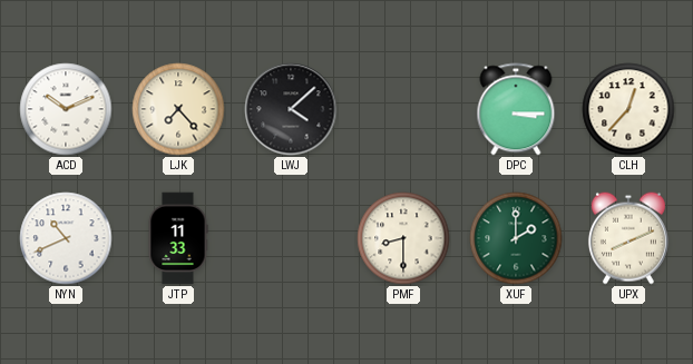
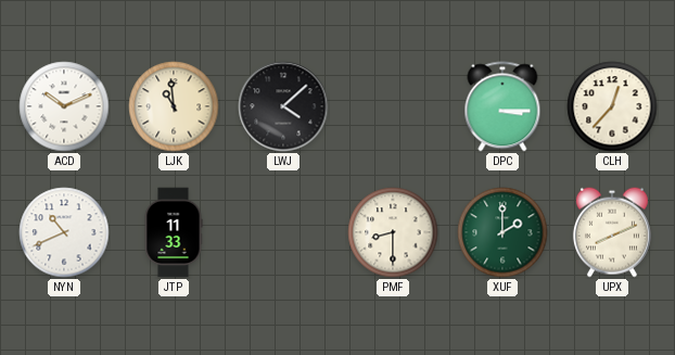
LJK: 7:23 -> 10:59
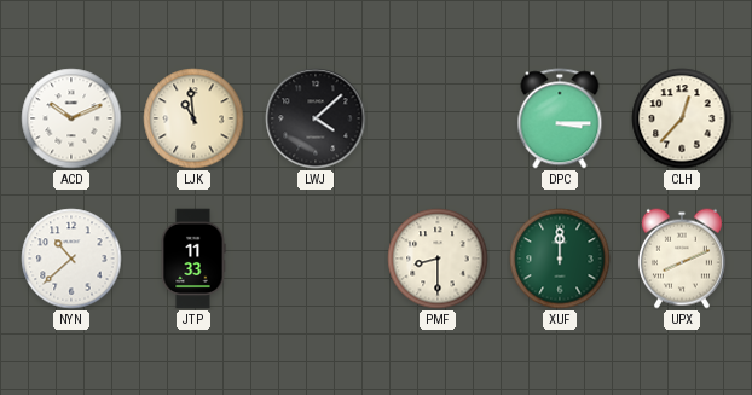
NYN: 10:41 -> 10:38
XUF: 2:00 -> 12:00
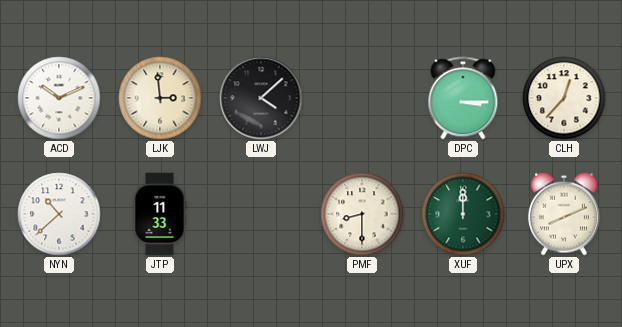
LJK: 10:59 -> 2:59
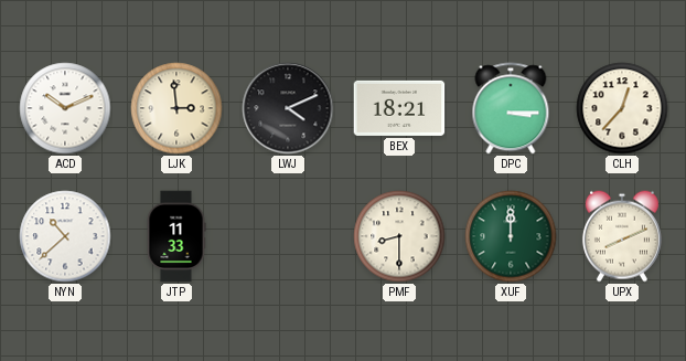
LWJ: 4:08 -> 4:11
BEX: none -> 18:21
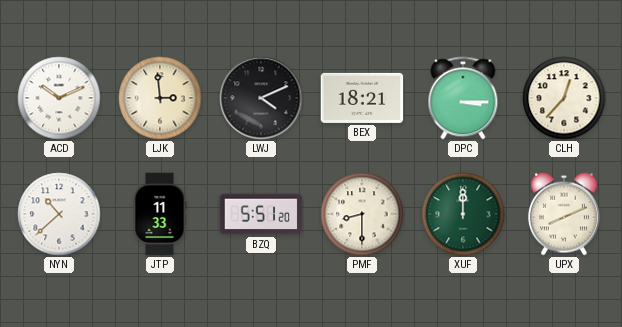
BZQ: none -> 5:51
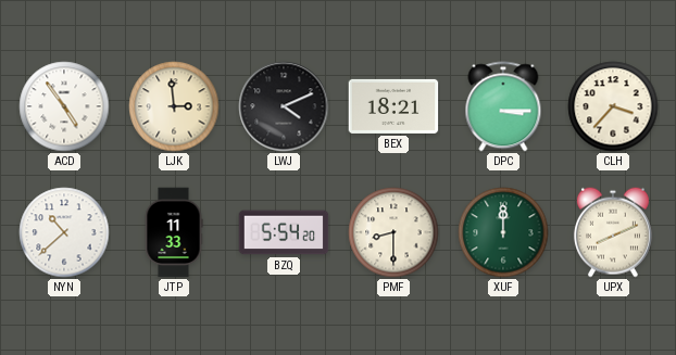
ACD: 10:11 -> 4:54
CLH: 12:37 -> 3:37
BZQ: 5:51 -> 5:54
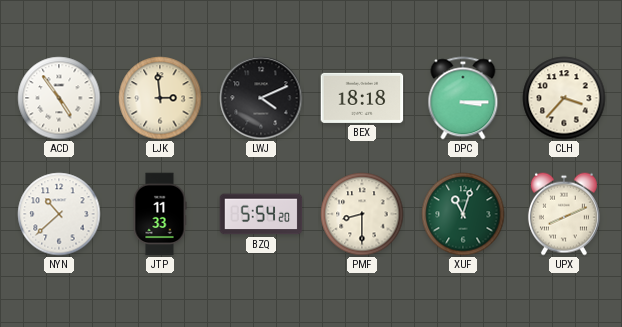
BEX: 18:21 -> 18:18
XUF: 12:00 -> 11:03
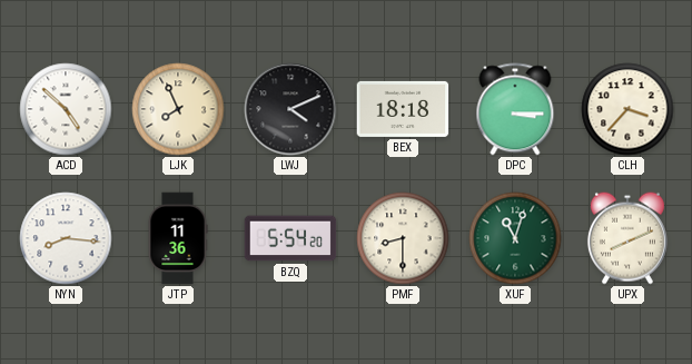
ACD: 4:54 -> 4:52
LJK: 2:59 -> 7:56
NYN: 10:38 -> 8:16
JTP: 11:33 -> 11:36
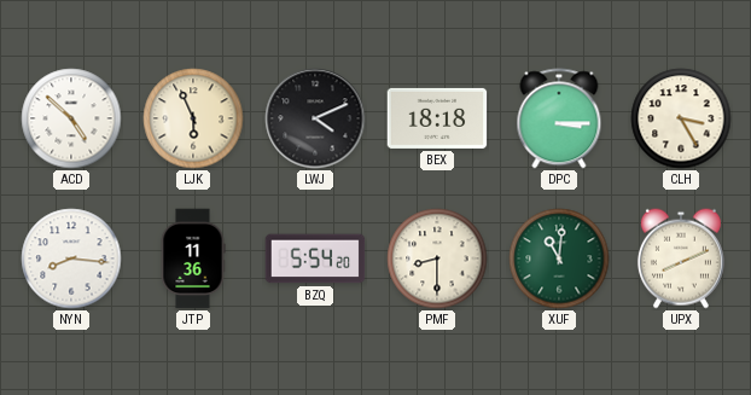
LJK: 7:56 -> 5:56
CLH: 3:37 -> 3:25
XUF: 11:03 -> 11:01
